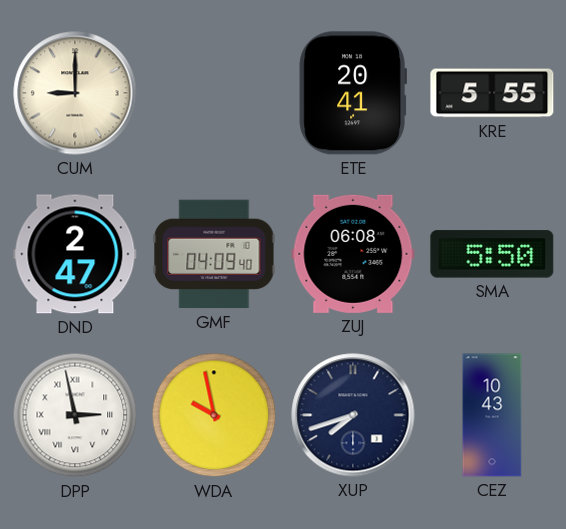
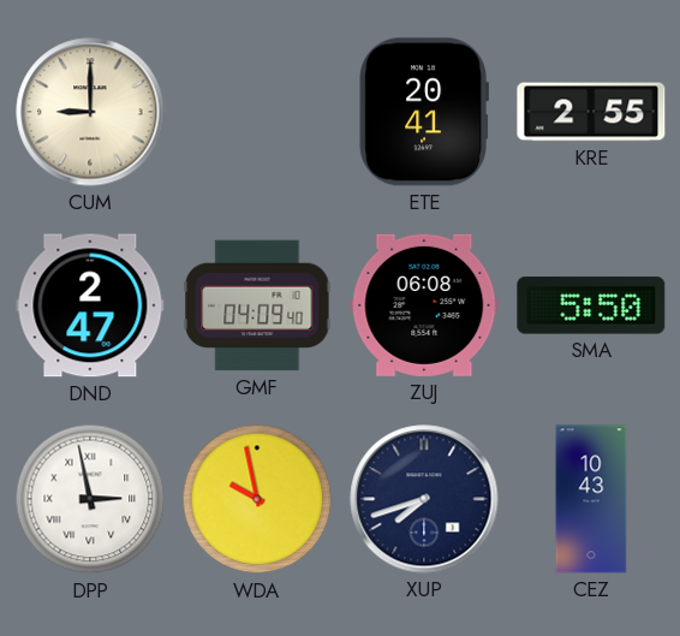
KRE: 5:55 -> 2:55
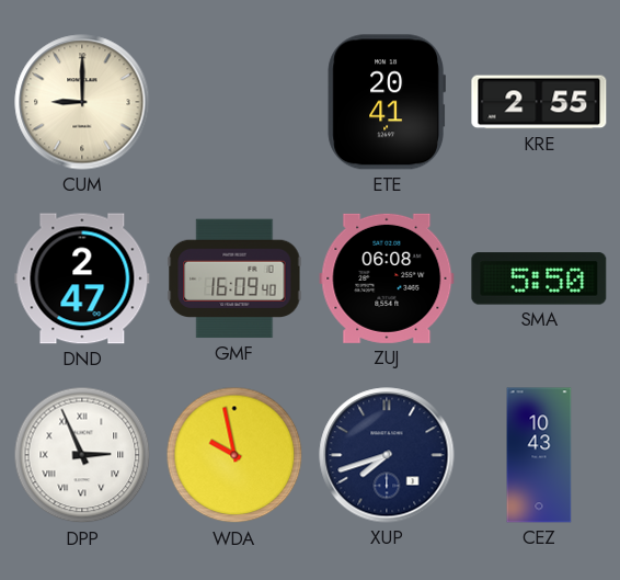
GMF: 04:09 -> 16:09
DPP: 2:58 -> 2:56
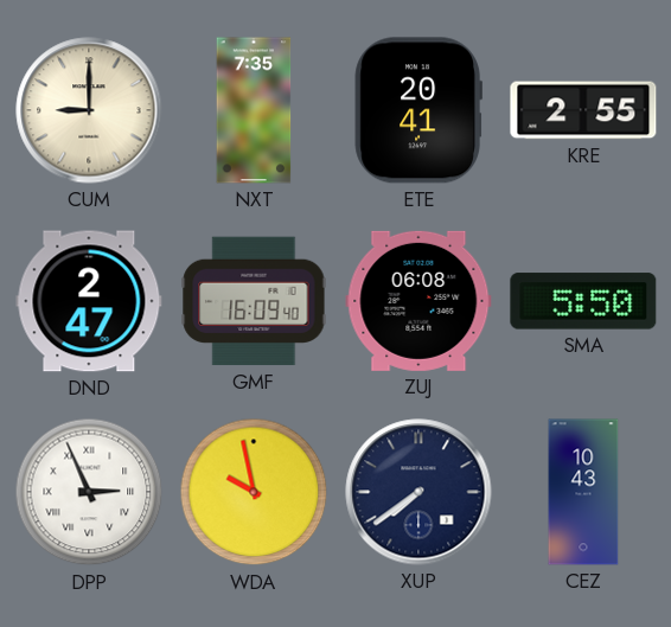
NXT: none -> 7:35
XUP: 7:42 -> 7:39
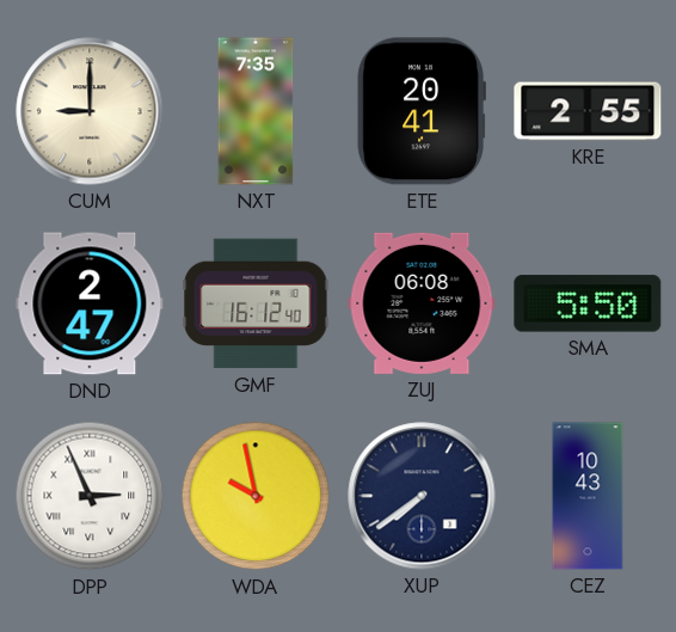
GMF: 16:09 -> 16:12
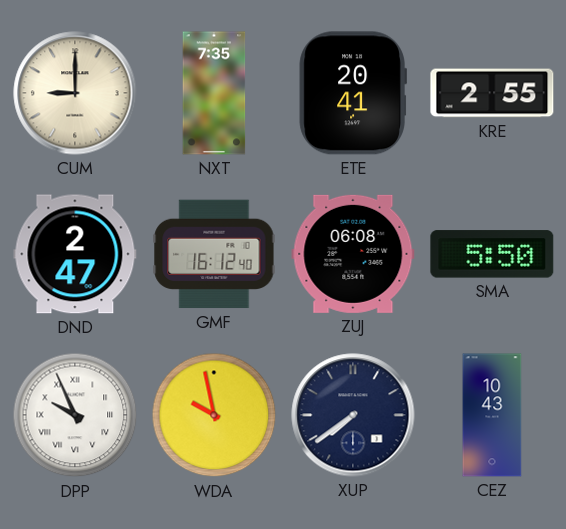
DPP: 2:56 -> 9:56
